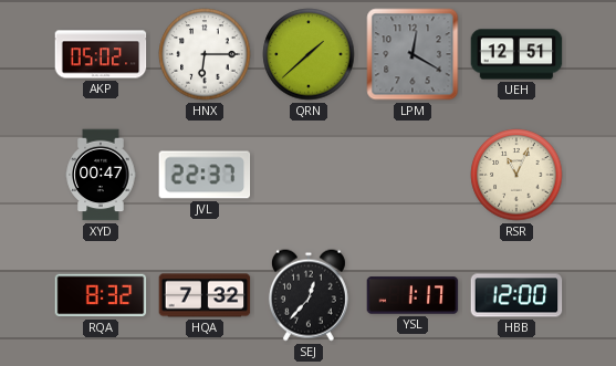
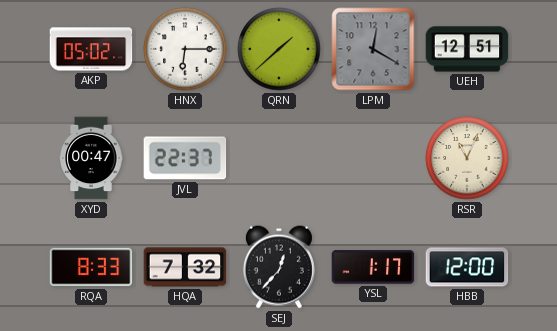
RQA: 8:32 -> 8:33
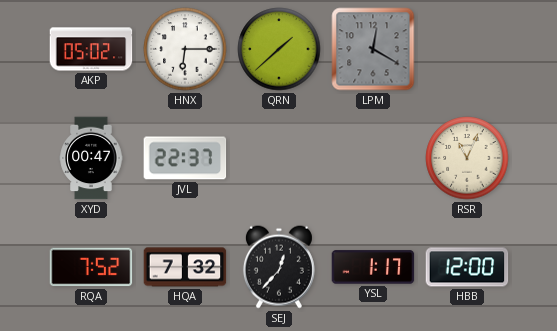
UEH: 12:51 -> none
RQA: 8:33 -> 7:52
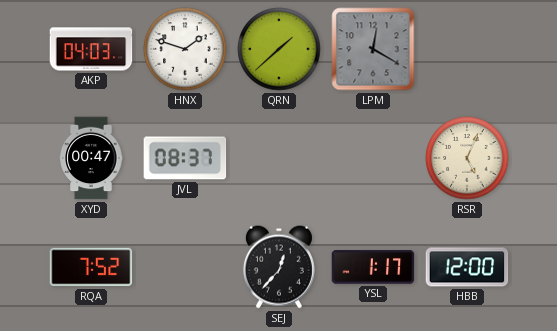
AKP: 05:02 -> 04:03
HNX: 6:15 -> 1:48
JVL: 22:37 -> 08:37
RSR: 11:04 -> 5:04
HQA: 7:32 -> none
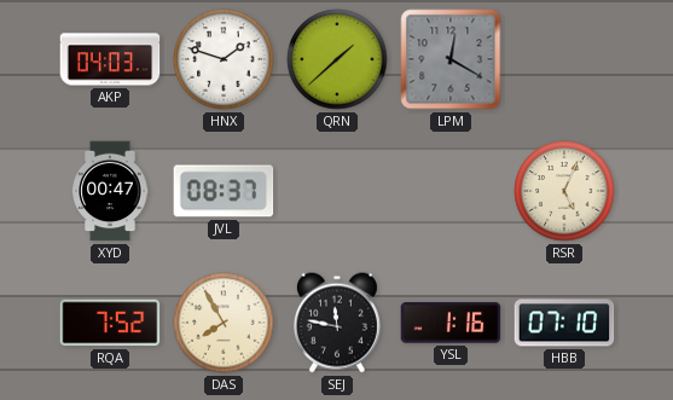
DAS: none -> 7:55
SEJ: 12:37 -> 11:47
YSL: 1:17 -> 1:16
HBB: 12:00 -> 07:10
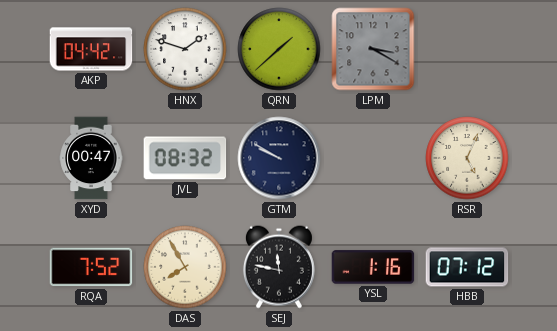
AKP: 04:03 -> 04:42
LPM: 12:20 -> 3:20
JVL: 08:37 -> 08:32
GTM: none -> 9:50
HBB: 07:10 -> 07:12
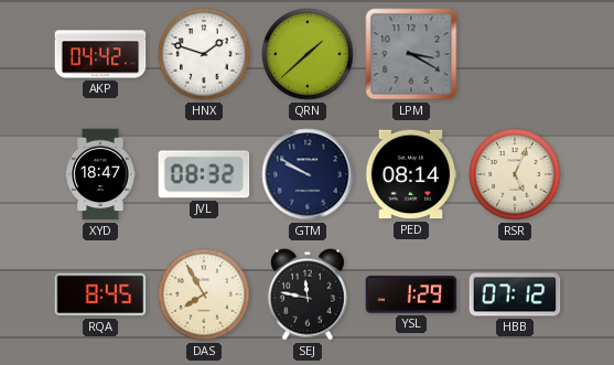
XYD: 00:47 -> 18:47
PED: none -> 08:14
RQA: 7:52 -> 8:45
YSL: 1:16 -> 1:29
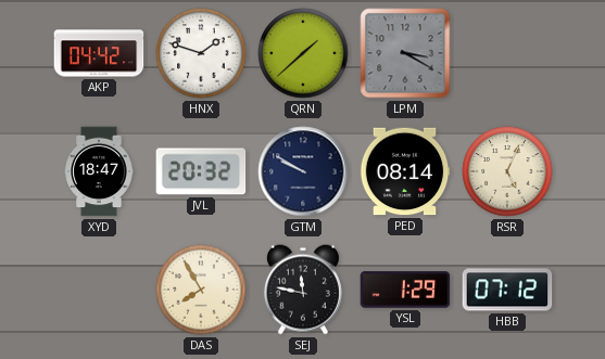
JVL: 08:32 -> 20:32
RQA: 8:45 -> none
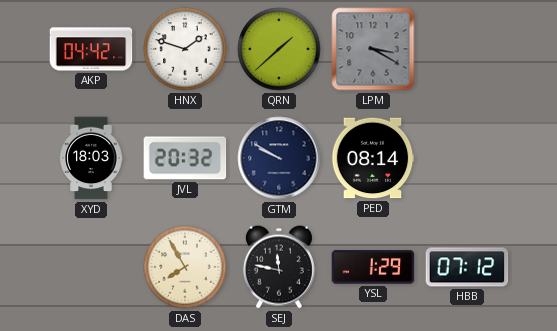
XYD: 18:47 -> 18:03
RSR: 5:04 -> none
